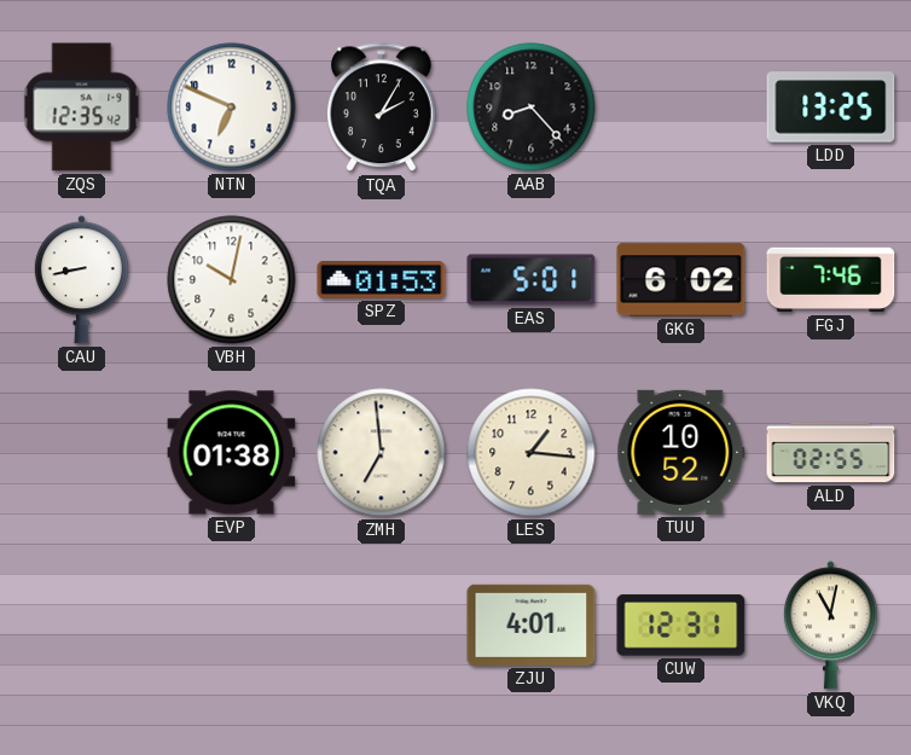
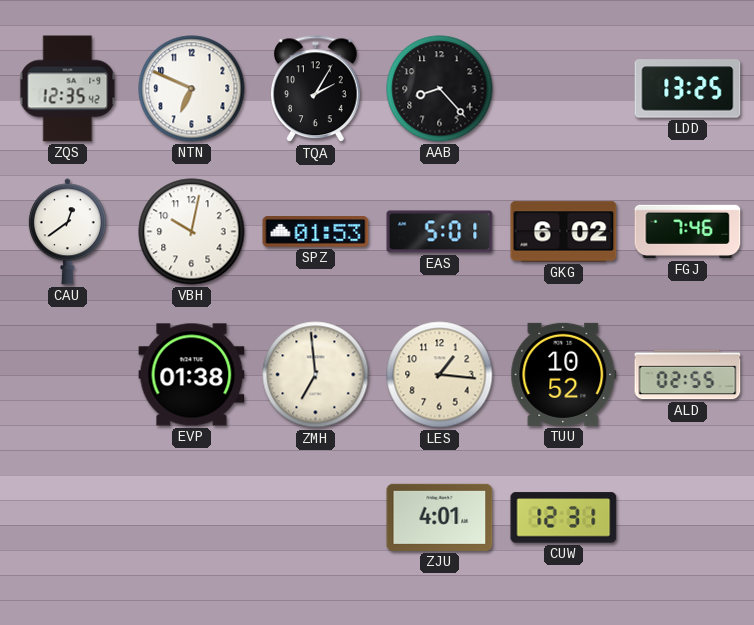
CAU: 8:43 -> 12:39
VKQ: 11:02 -> none
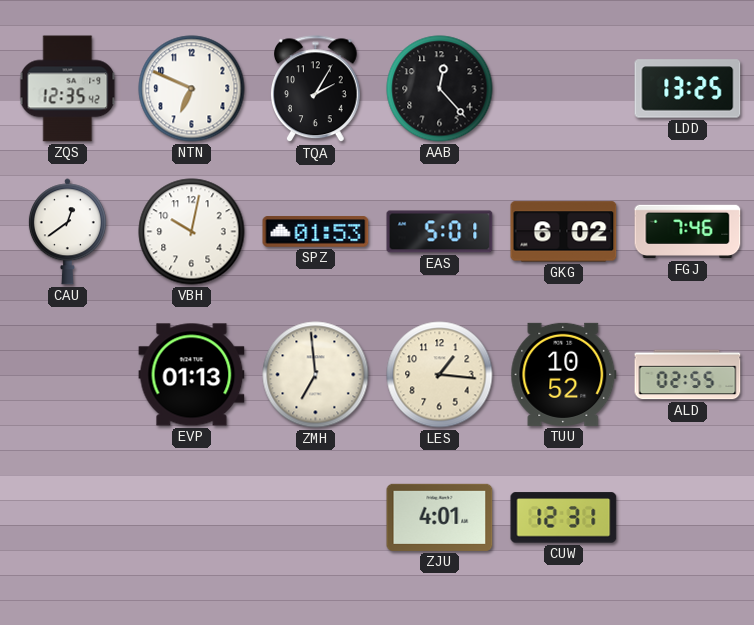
AAB: 8:23 -> 12:23
EVP: 01:38 -> 01:13
